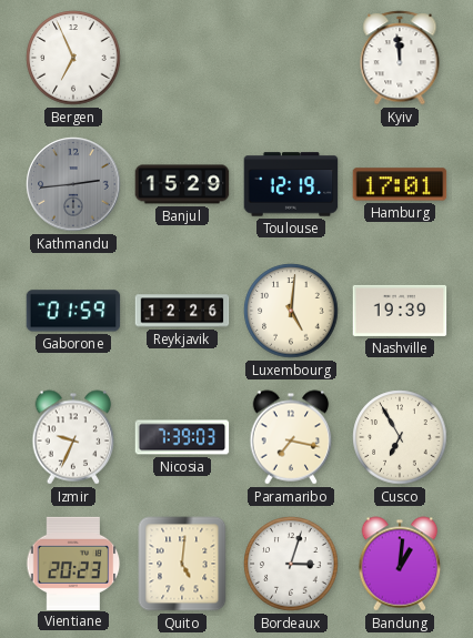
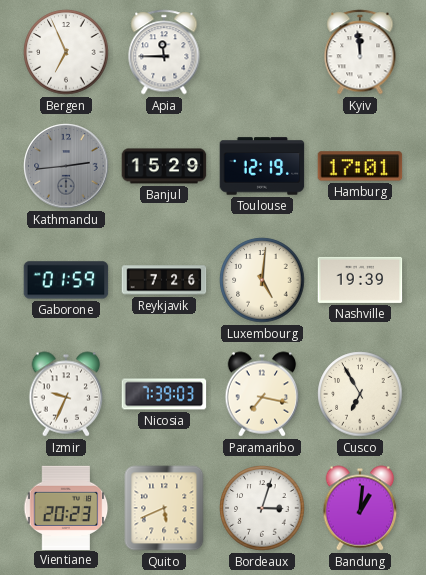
Apia: none -> 11:45
Reykjavik: 12:26 -> 7:26
Quito: 5:01 -> 5:41
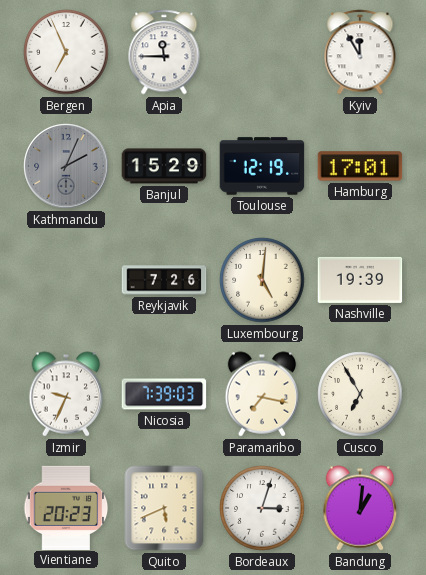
Kyiv: 11:59 -> 11:55
Kathmandu: 2:44 -> 2:04
Gaborone: 01:59 -> none
